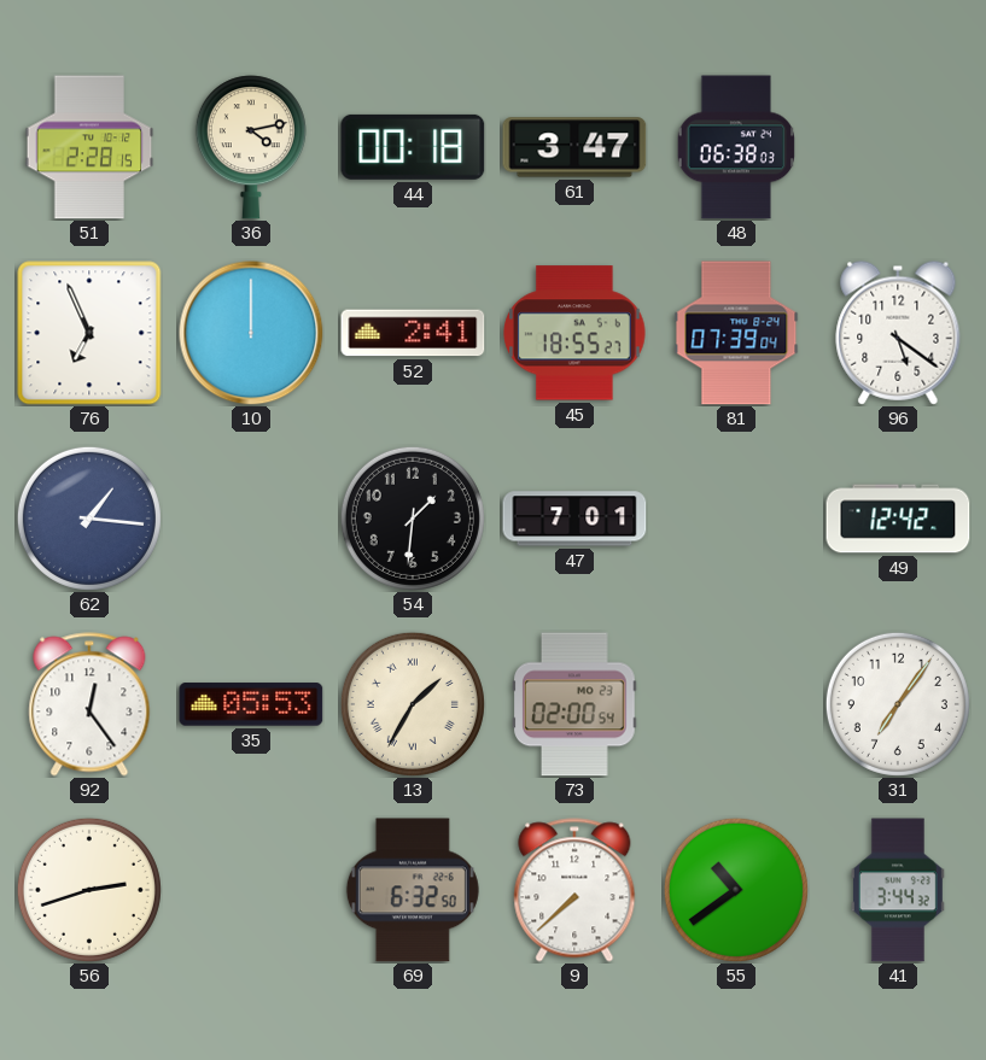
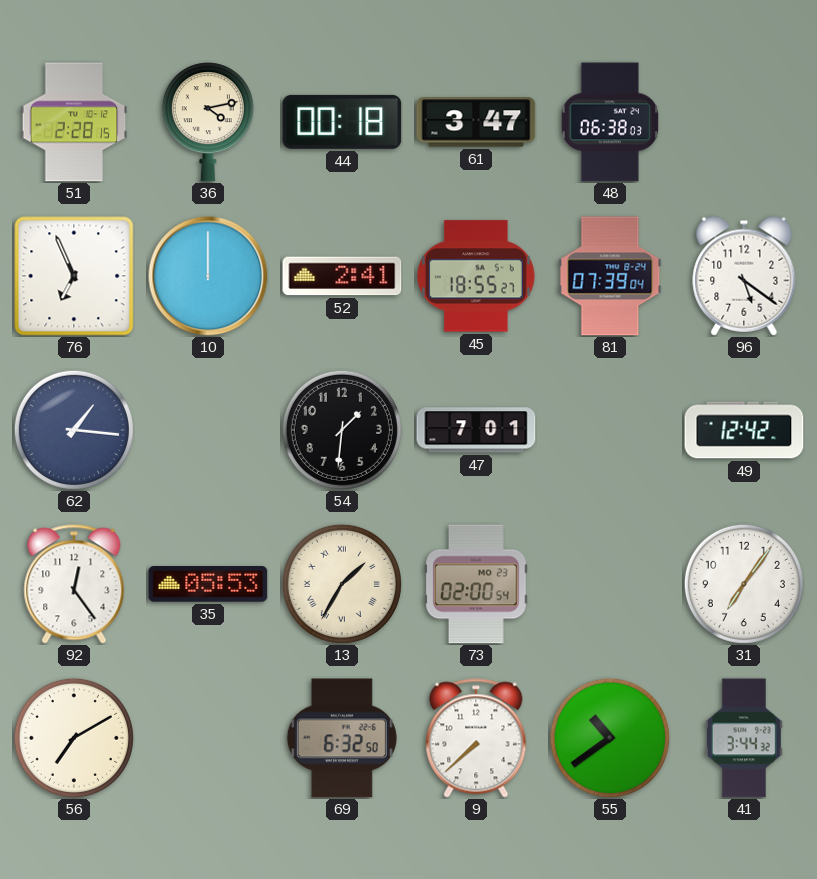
56: 2:42 -> 7:10
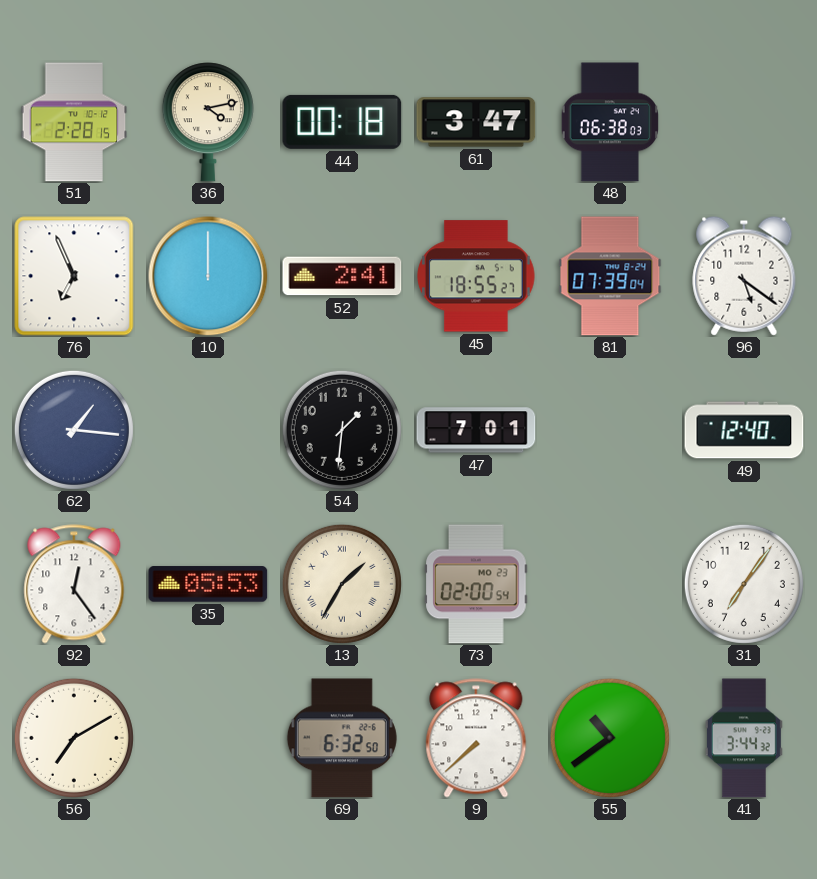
49: 12:42 -> 12:40
